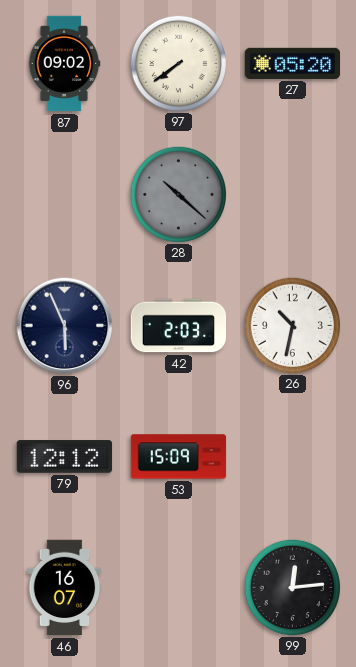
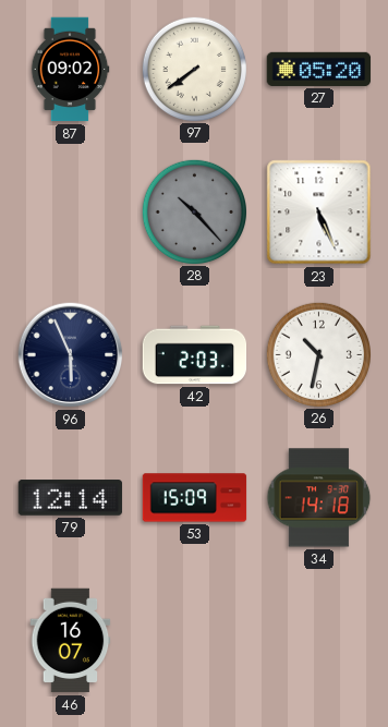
28: 10:22 -> 10:23
23: none -> 5:26
79: 12:12 -> 12:14
34: none -> 14:18
99: 12:14 -> none
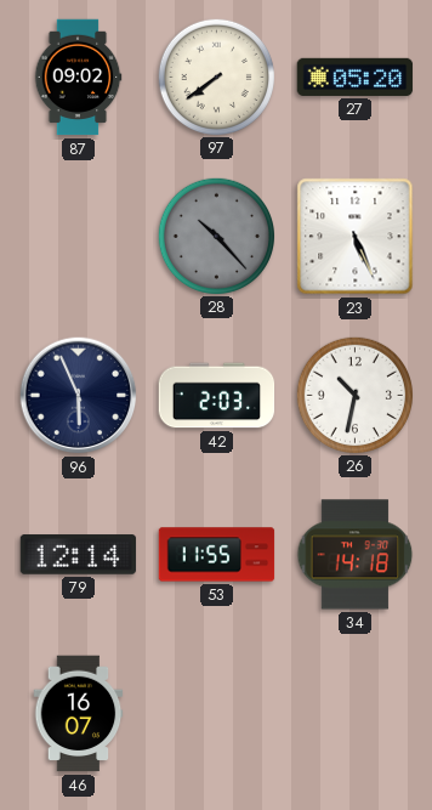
53: 15:09 -> 11:55
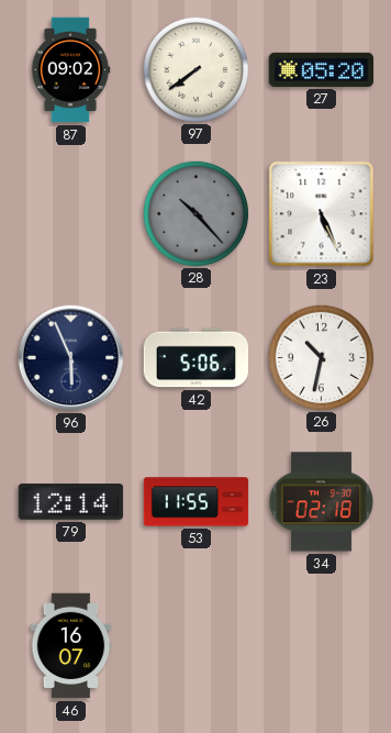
42: 2:03 -> 5:06
34: 14:18 -> 02:18
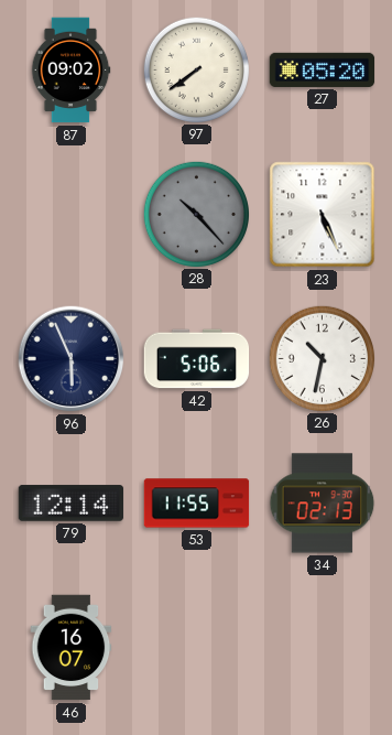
34: 02:18 -> 02:13
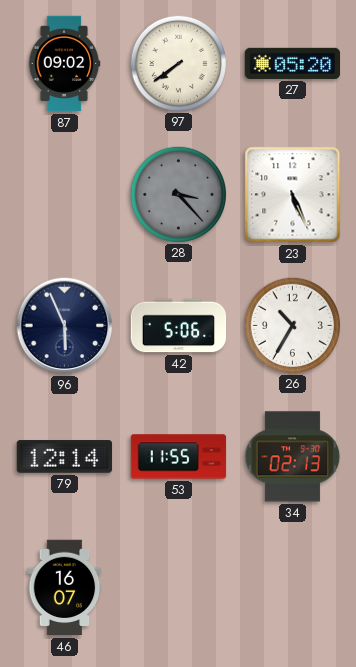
28: 10:23 -> 3:23
26: 10:32 -> 10:35
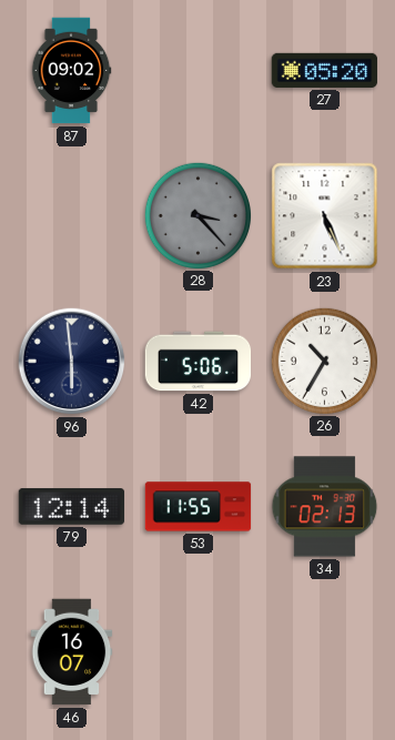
97: 7:39 -> none
96: 5:56 -> 5:59
